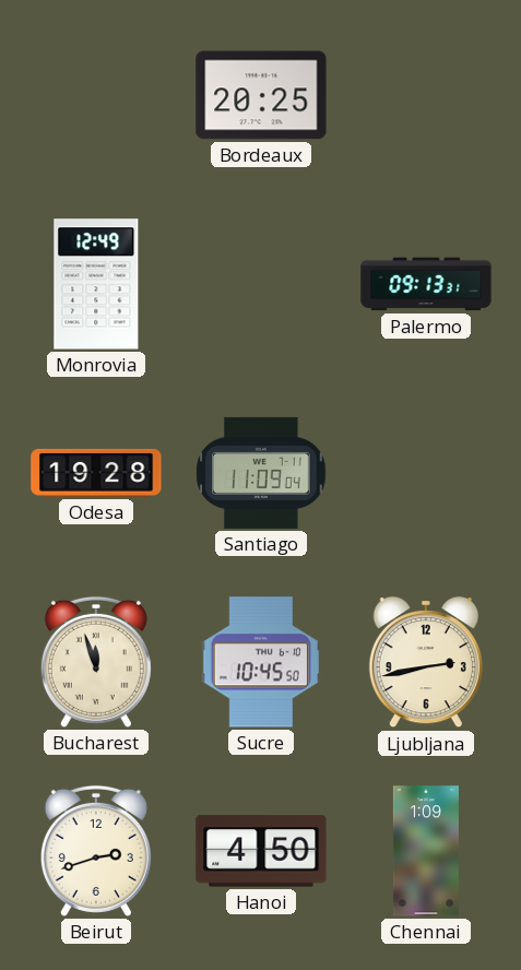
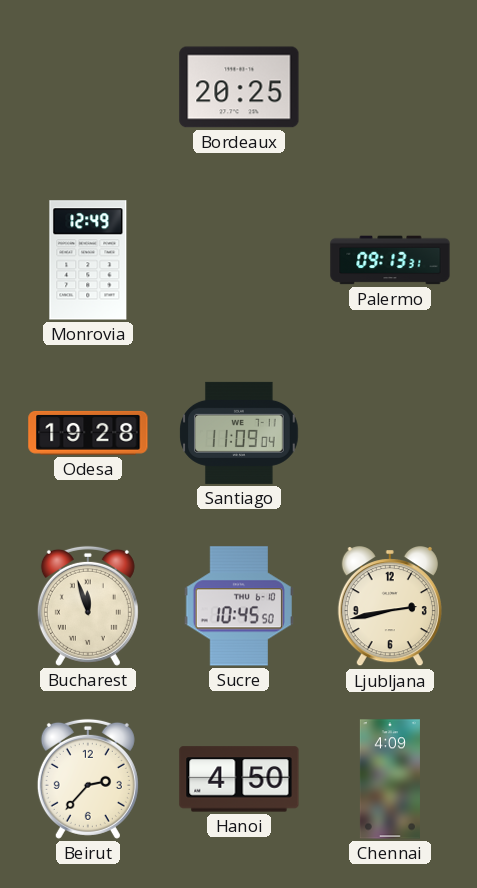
Beirut: 2:42 -> 2:37
Chennai: 1:09 -> 4:09
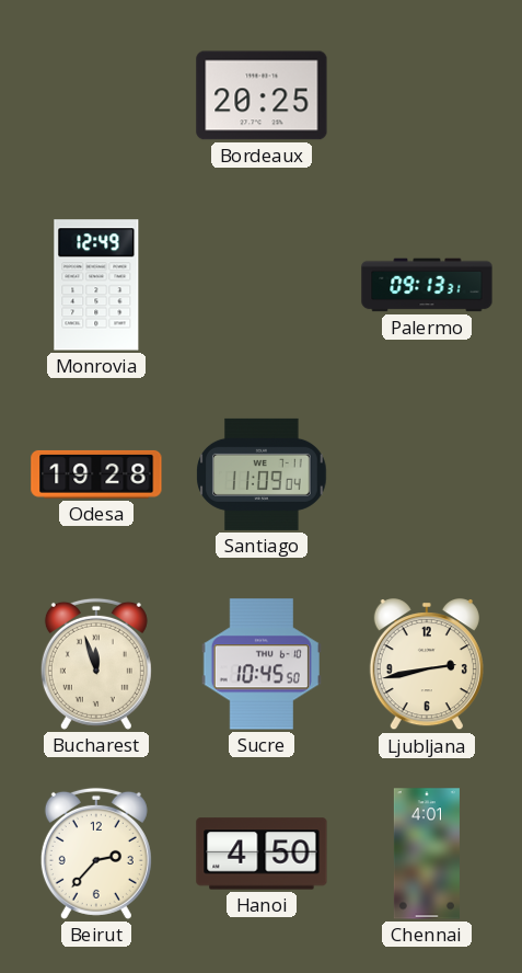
Chennai: 4:09 -> 4:01
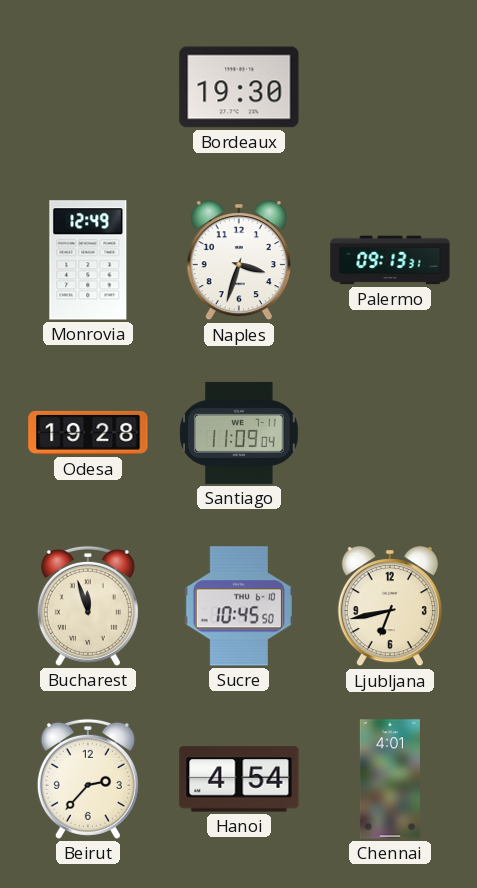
Bordeaux: 20:25 -> 19:30
Naples: none -> 3:33
Ljubljana: 2:43 -> 6:43
Hanoi: 4:50 -> 4:54
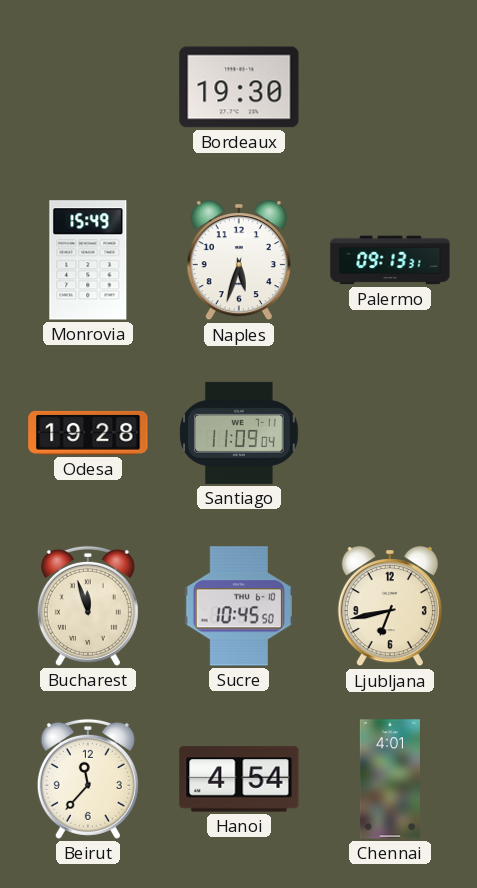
Monrovia: 12:49 -> 15:49
Naples: 3:33 -> 5:33
Beirut: 2:37 -> 11:37
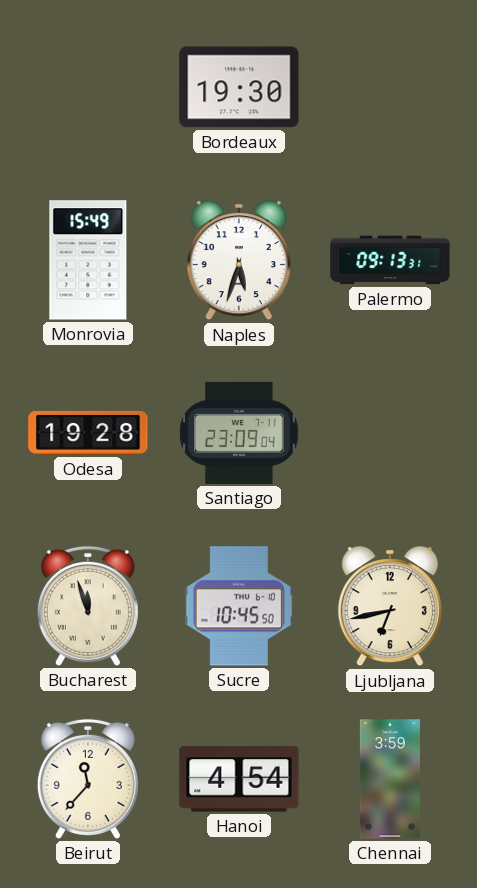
Santiago: 11:09 -> 23:09
Chennai: 4:01 -> 3:59
